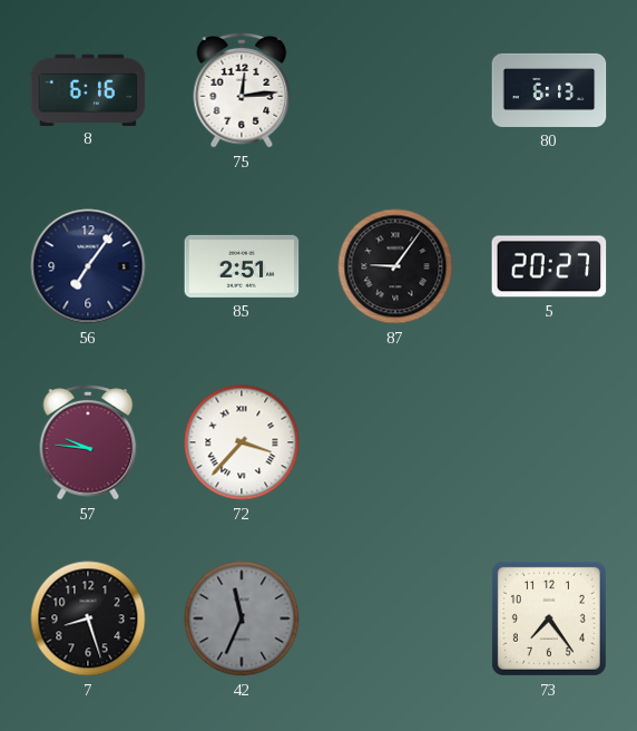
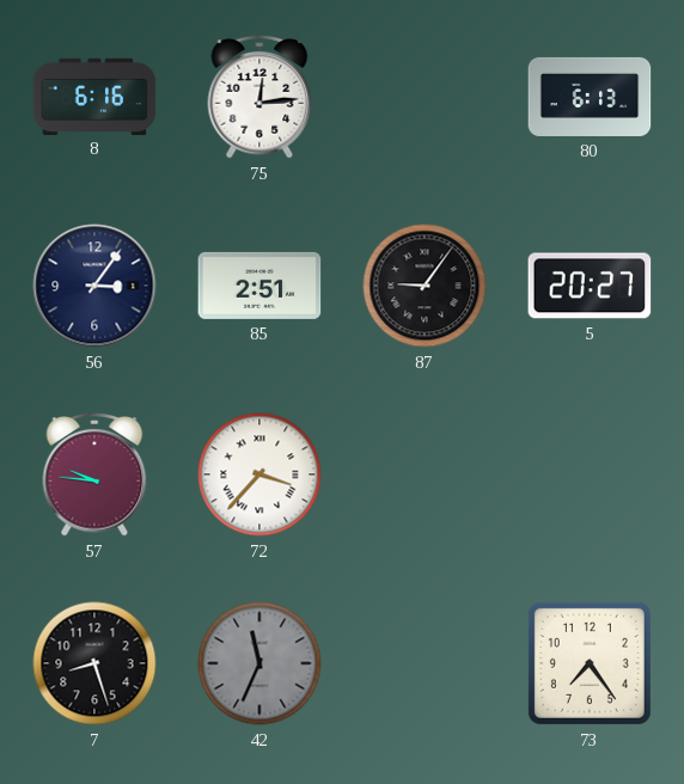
56: 7:06 -> 3:06
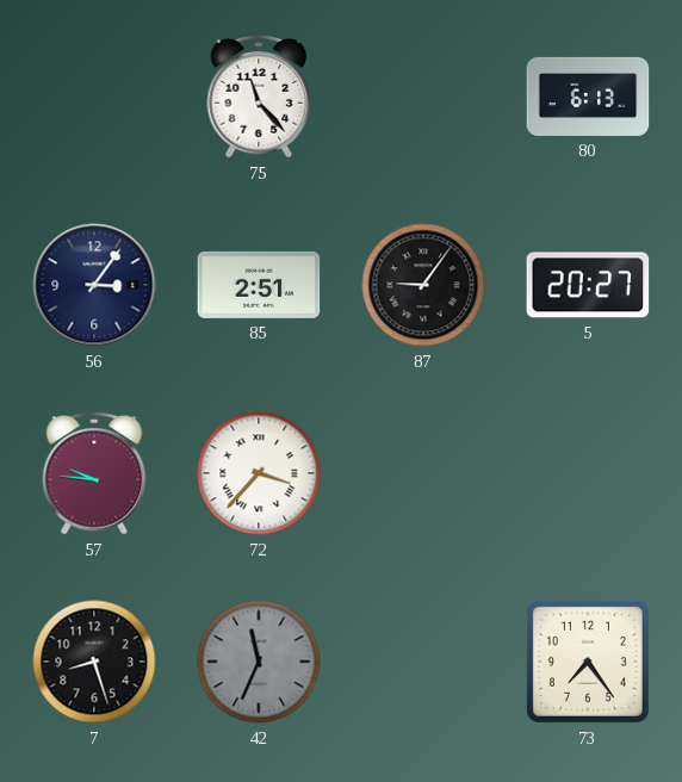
8: 6:16 -> none
75: 12:14 -> 11:23
